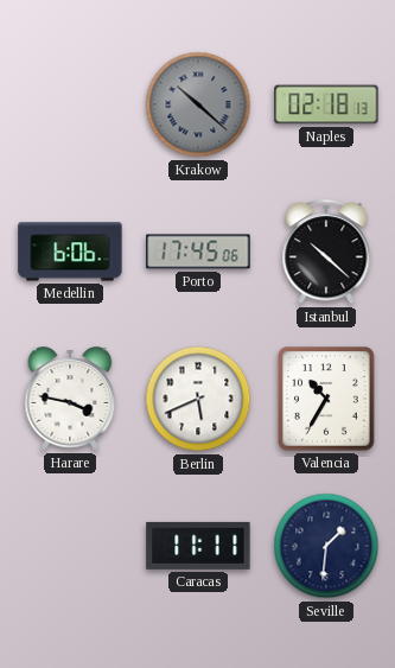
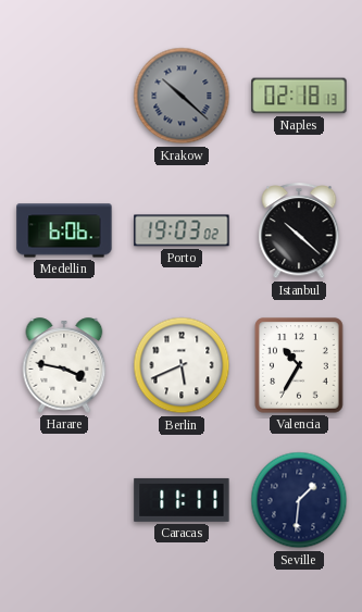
Porto: 17:45 -> 19:03
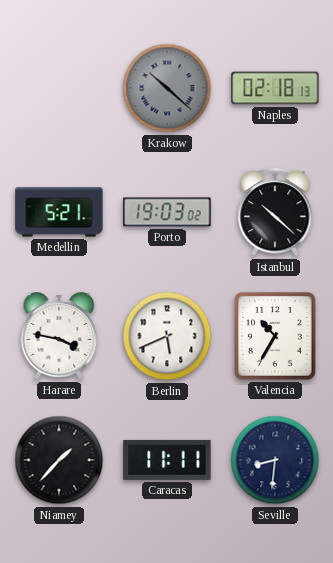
Medellin: 6:06 -> 5:21
Niamey: none -> 1:37
Seville: 1:31 -> 8:31
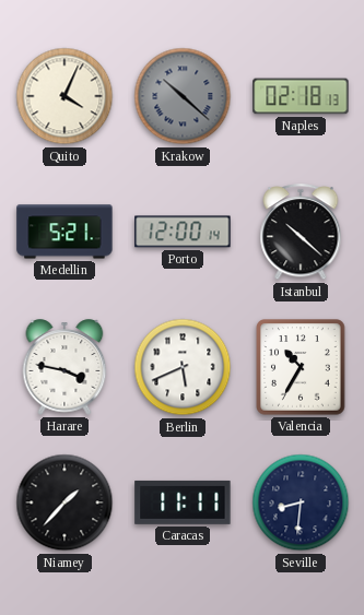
Quito: none -> 4:04
Porto: 19:03 -> 12:00
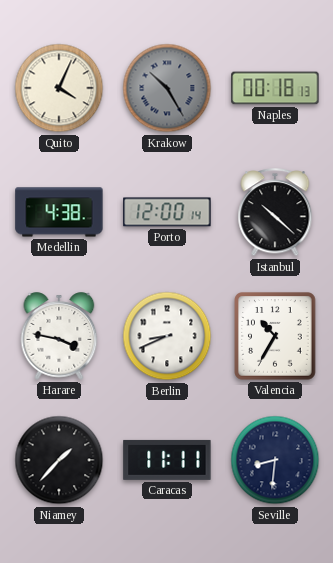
Krakow: 10:22 -> 10:25
Naples: 02:18 -> 00:18
Medellin: 5:21 -> 4:38
Berlin: 5:41 -> 8:41
